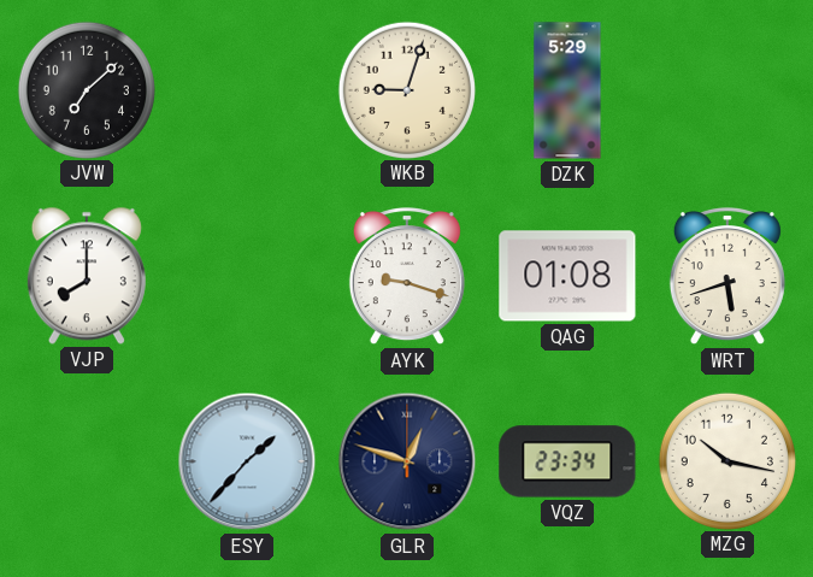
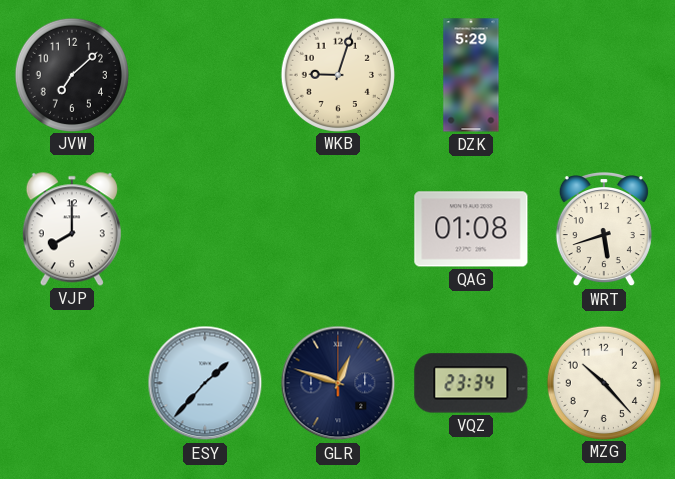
AYK: 9:18 -> none
MZG: 10:17 -> 10:23
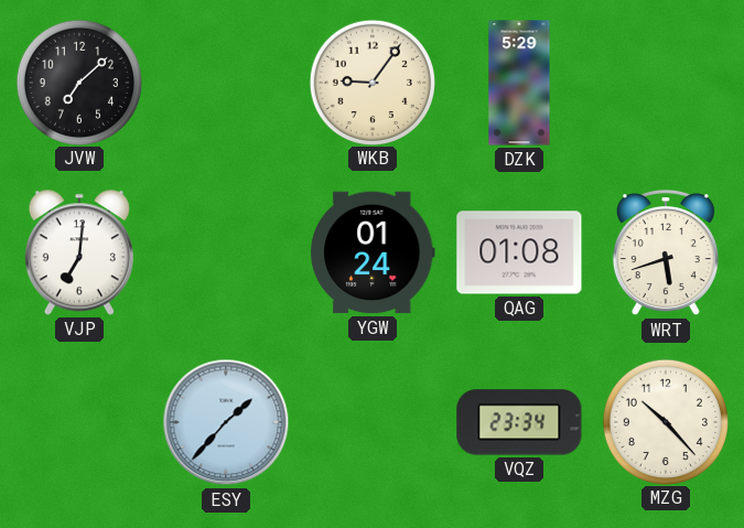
WKB: 9:03 -> 9:06
VJP: 8:00 -> 7:01
YGW: none -> 01:24
GLR: 12:48 -> none
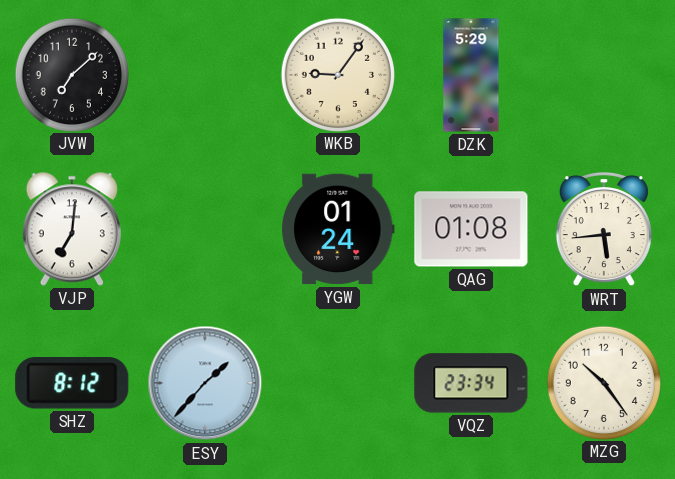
WRT: 5:42 -> 5:44
SHZ: none -> 8:12
MZG: 10:23 -> 10:24
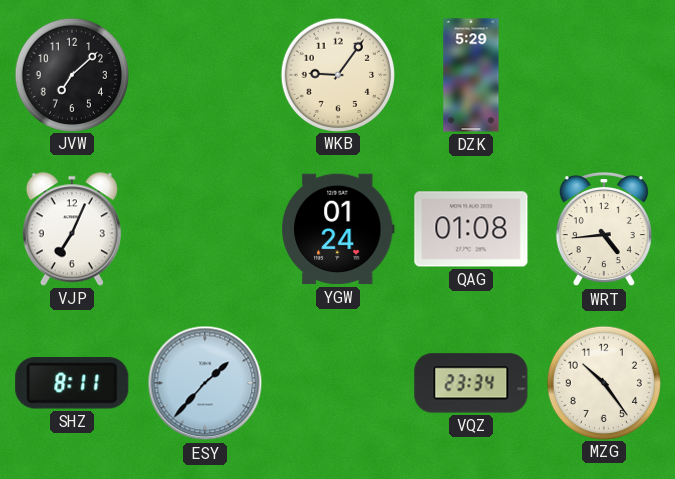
VJP: 7:01 -> 7:04
WRT: 5:44 -> 4:44
SHZ: 8:12 -> 8:11
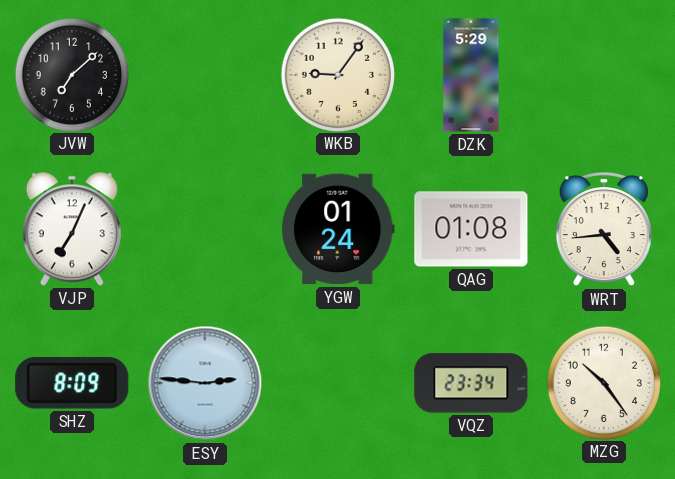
SHZ: 8:11 -> 8:09
ESY: 1:37 -> 2:46
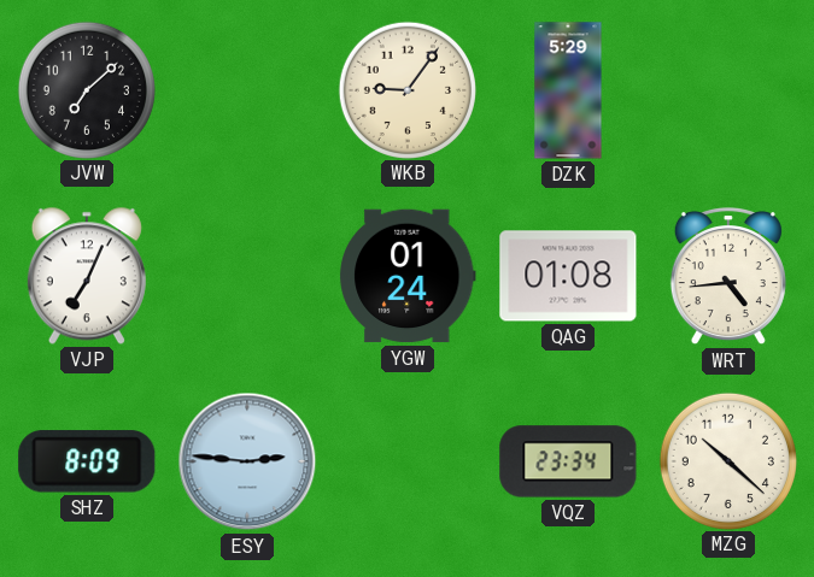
MZG: 10:24 -> 10:22
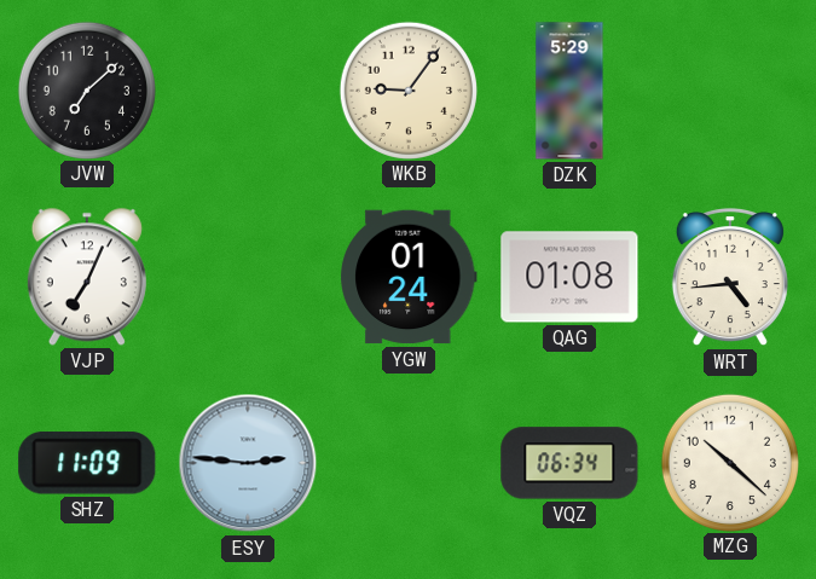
SHZ: 8:09 -> 11:09
VQZ: 23:34 -> 06:34
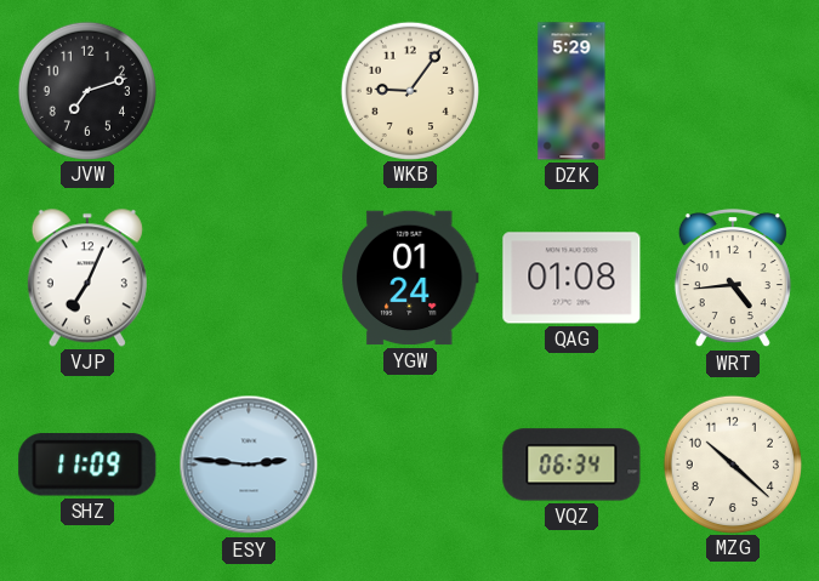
JVW: 7:08 -> 7:12
